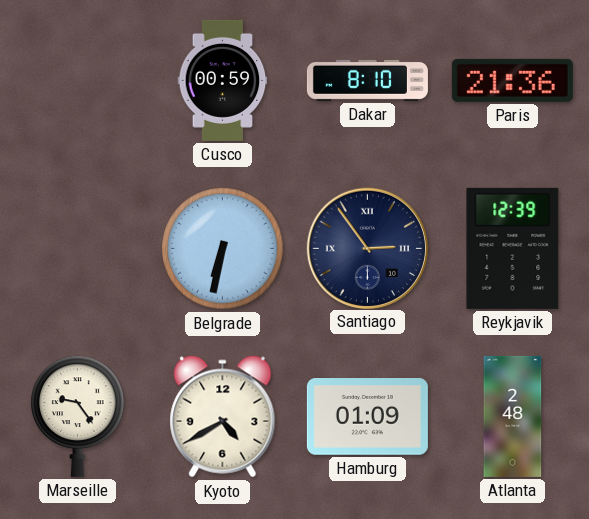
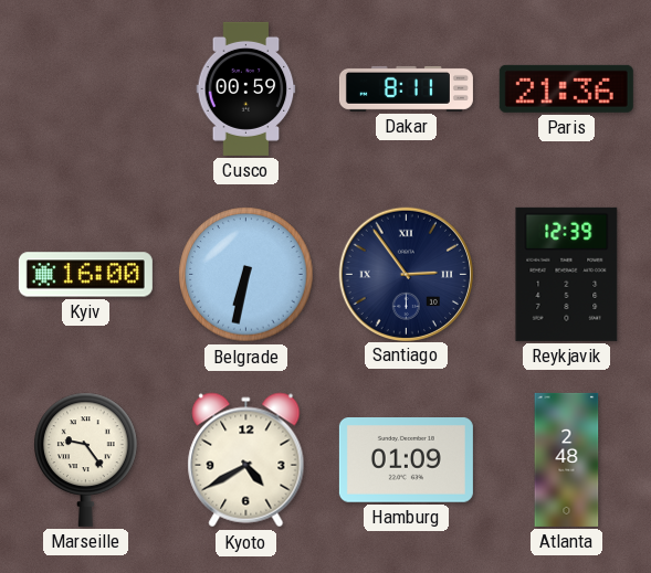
Dakar: 8:10 -> 8:11
Kyiv: none -> 16:00
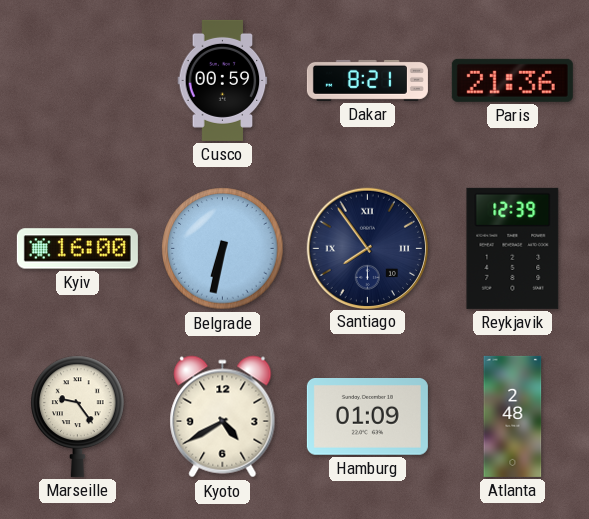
Dakar: 8:11 -> 8:21
Santiago: 2:54 -> 7:54
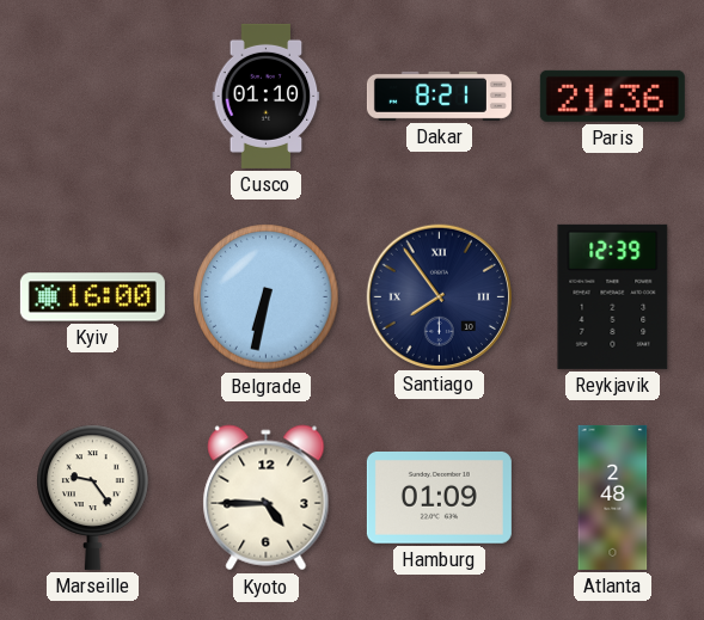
Cusco: 00:59 -> 01:10
Kyoto: 4:40 -> 4:45
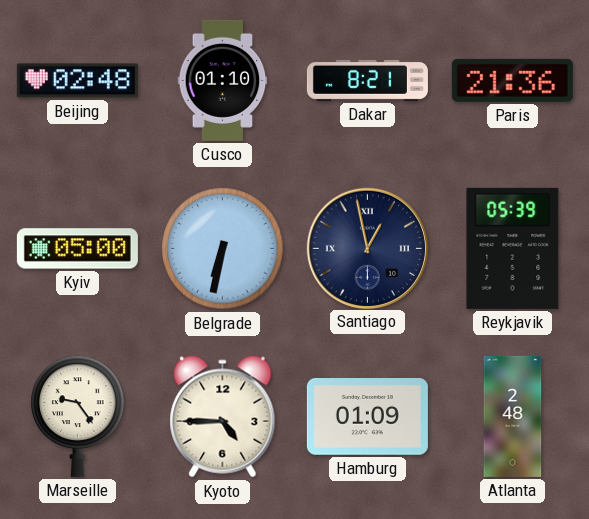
Beijing: none -> 02:48
Kyiv: 16:00 -> 05:00
Santiago: 7:54 -> 12:58
Reykjavik: 12:39 -> 05:39
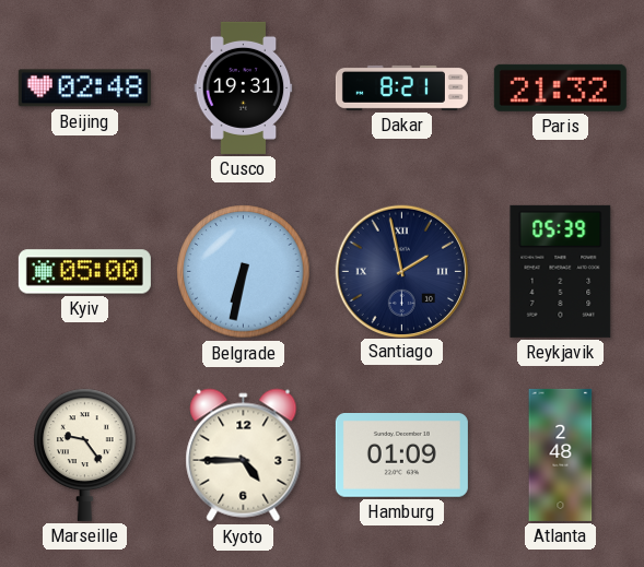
Cusco: 01:10 -> 19:31
Paris: 21:36 -> 21:32
Santiago: 12:58 -> 1:58
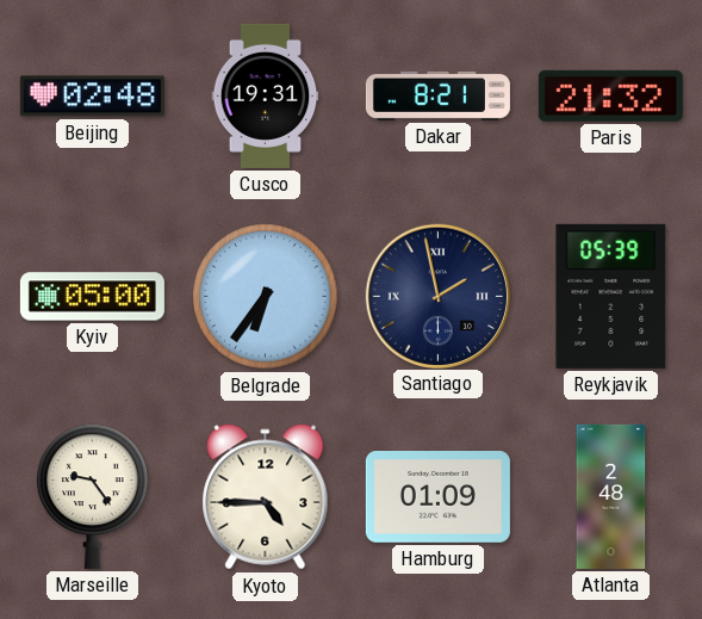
Belgrade: 6:32 -> 6:36
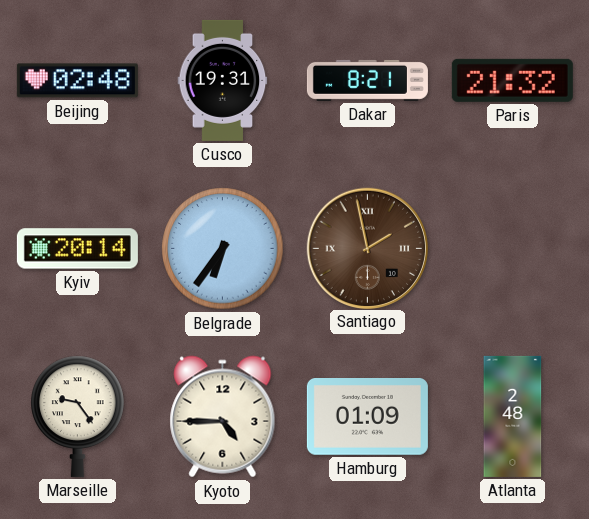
Kyiv: 05:00 -> 20:14
Santiago dial: navy -> brown
Reykjavik: 05:39 -> none
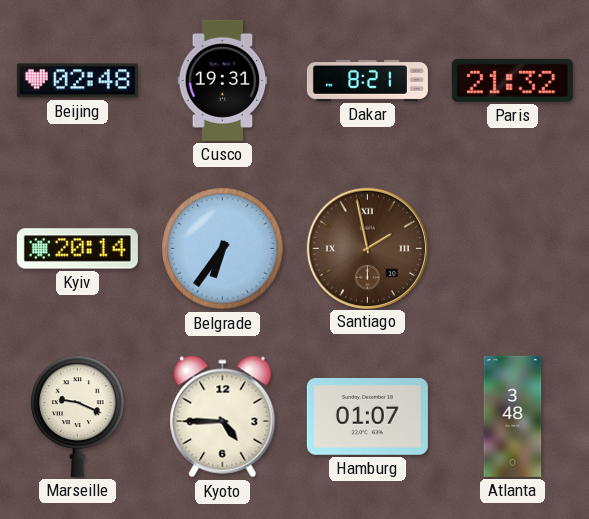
Marseille: 9:24 -> 9:19
Hamburg: 01:09 -> 01:07
Atlanta: 2:48 -> 3:48
